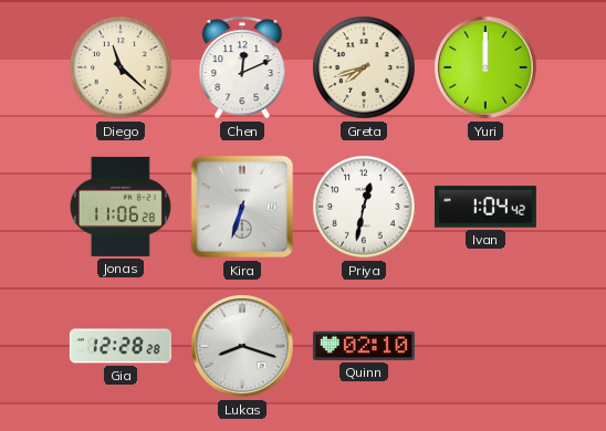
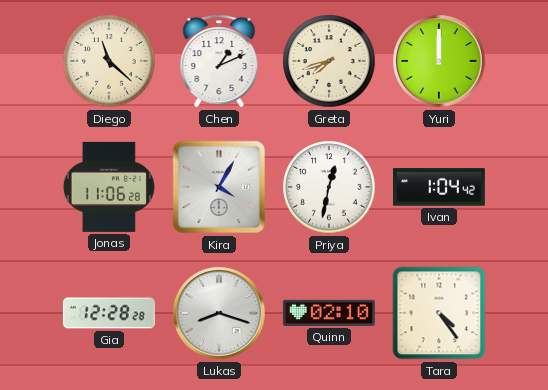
Chen: 12:11 -> 1:11
Kira: 6:33 -> 4:05
Tara: none -> 4:24
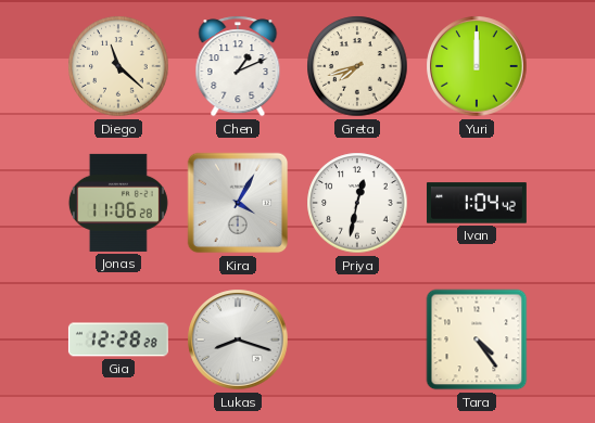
Quinn: 02:10 -> none
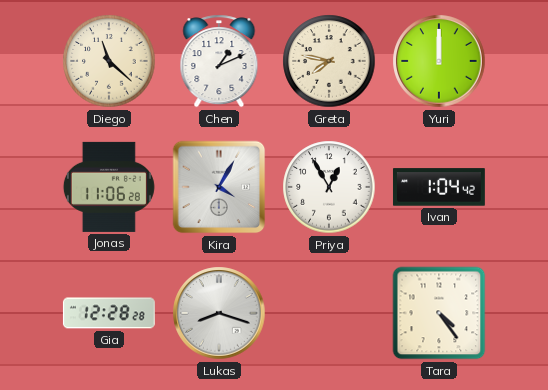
Greta: 7:42 -> 7:47
Priya: 12:32 -> 12:55
